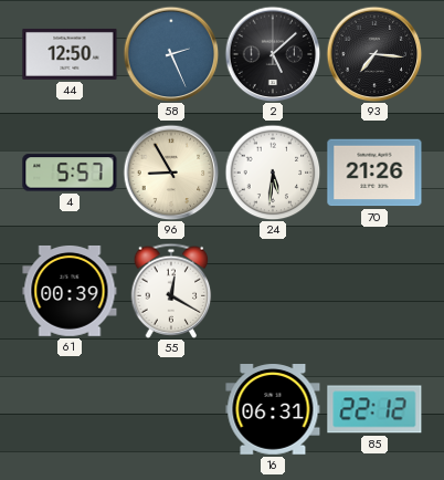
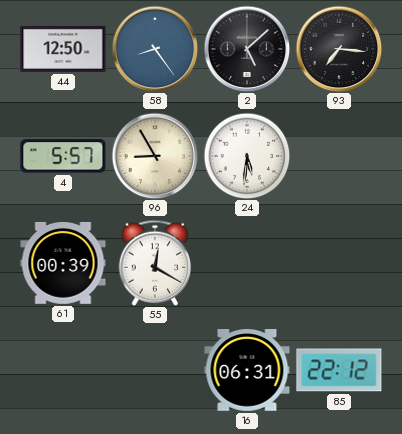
58: 2:26 -> 8:24
70: 21:26 -> none
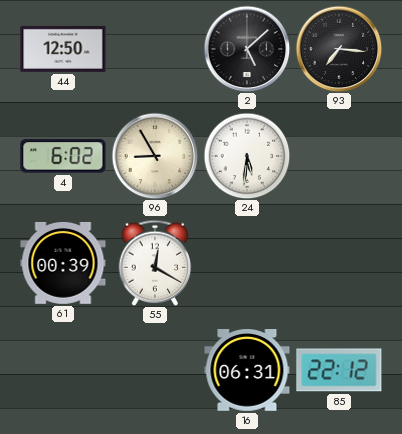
58: 8:24 -> none
4: 5:57 -> 6:02
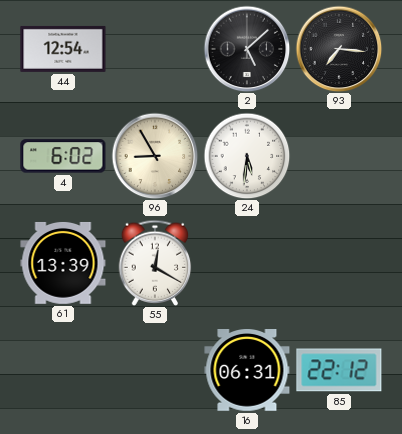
44: 12:50 -> 12:54
61: 00:39 -> 13:39
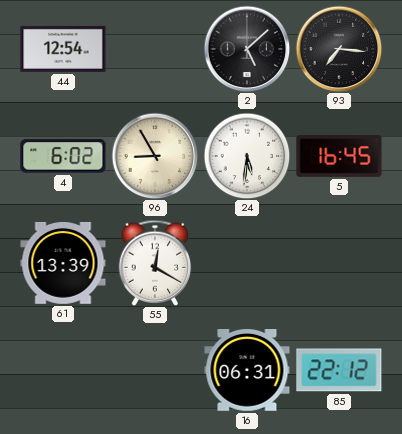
5: none -> 16:45
